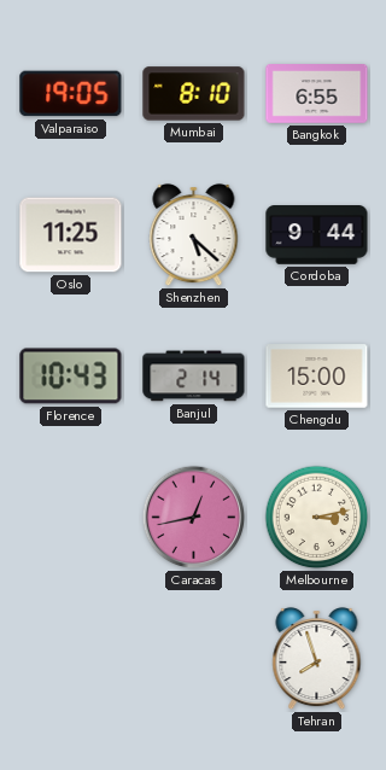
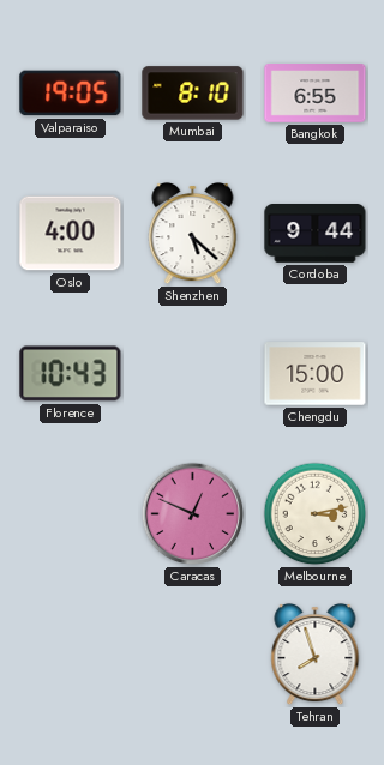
Oslo: 11:25 -> 4:00
Banjul: 2:14 -> none
Caracas: 12:43 -> 12:49
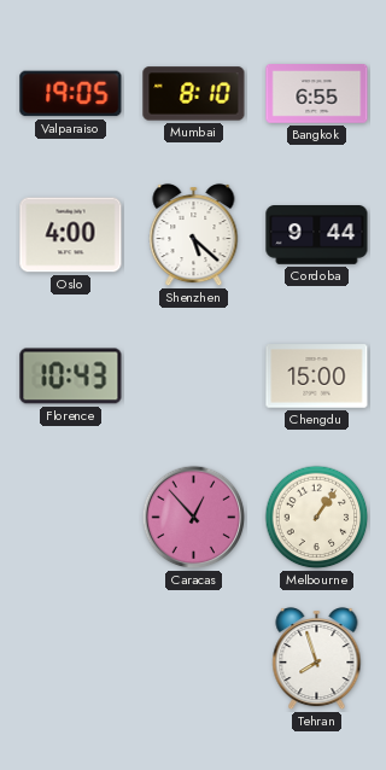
Caracas: 12:49 -> 12:53
Melbourne: 3:13 -> 1:06
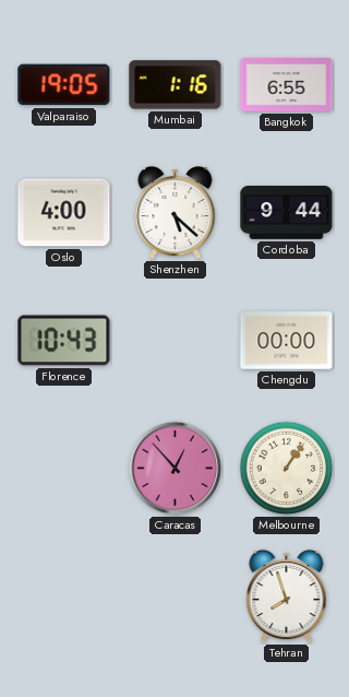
Mumbai: 8:10 -> 1:16
Chengdu: 15:00 -> 00:00
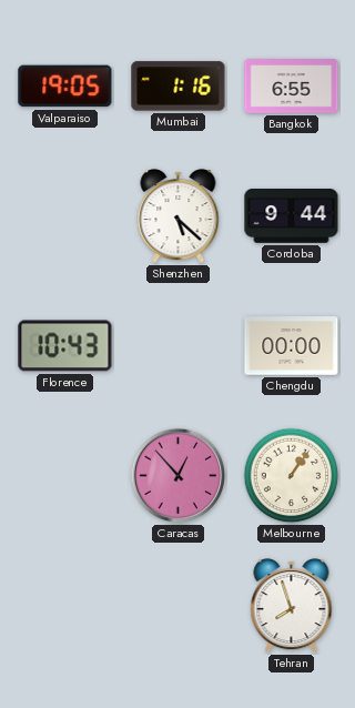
Oslo: 4:00 -> none
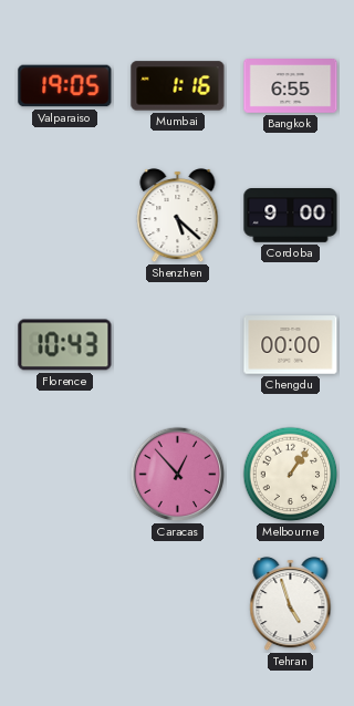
Cordoba: 9:44 -> 9:00
Tehran: 7:57 -> 4:57
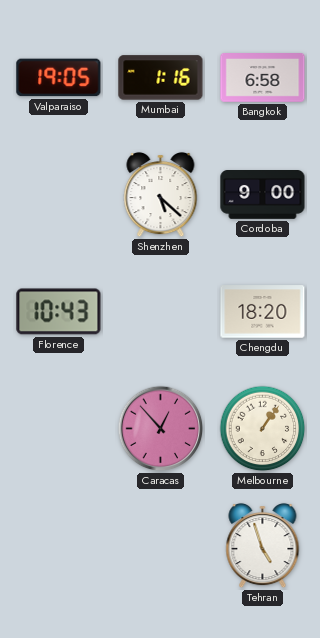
Bangkok: 6:55 -> 6:58
Chengdu: 00:00 -> 18:20
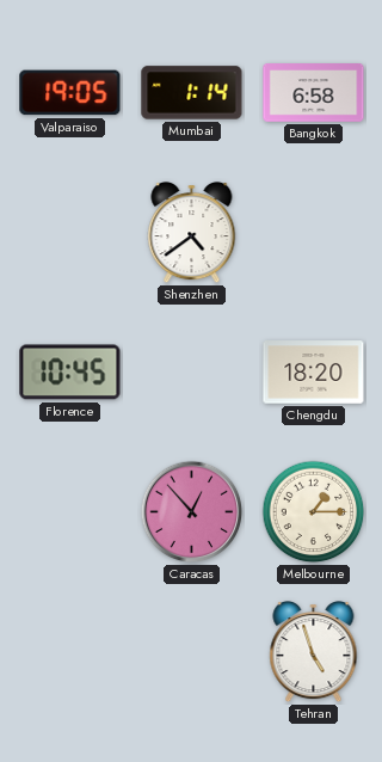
Mumbai: 1:16 -> 1:14
Shenzhen: 5:22 -> 4:39
Cordoba: 9:00 -> none
Florence: 10:43 -> 10:45
Melbourne: 1:06 -> 1:15
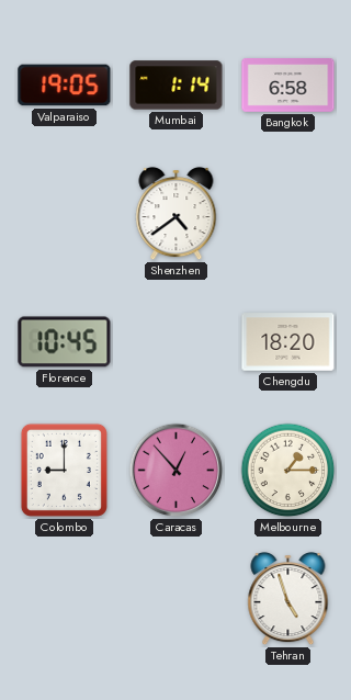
Colombo: none -> 9:00
